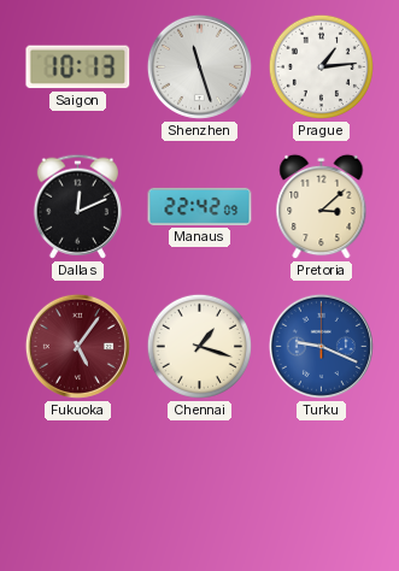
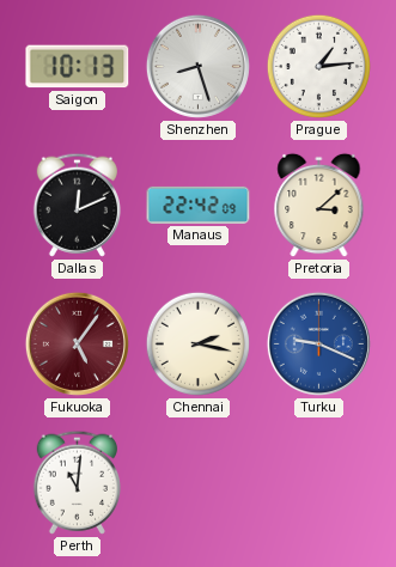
Shenzhen: 11:27 -> 8:27
Chennai: 1:18 -> 2:17
Perth: none -> 11:01
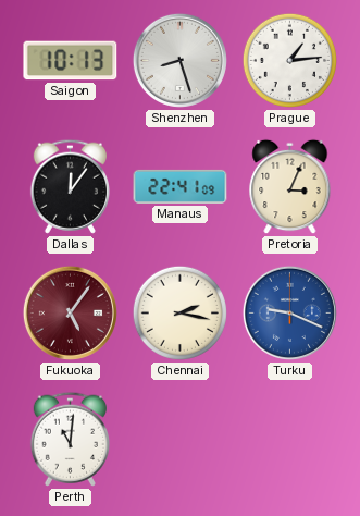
Dallas: 12:11 -> 12:06
Manaus: 22:42 -> 22:41
Pretoria: 3:08 -> 3:04
